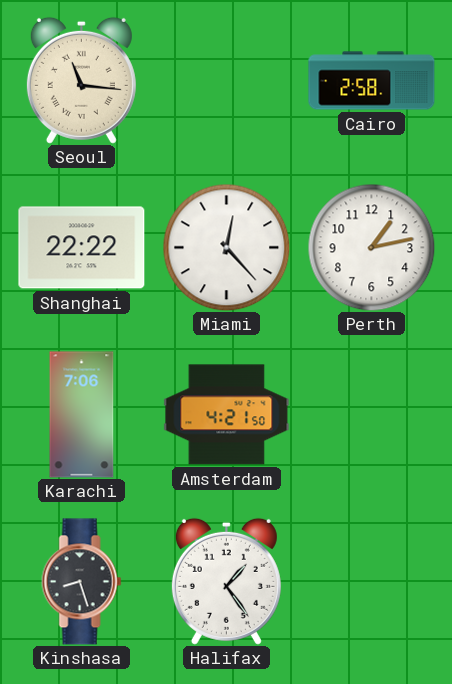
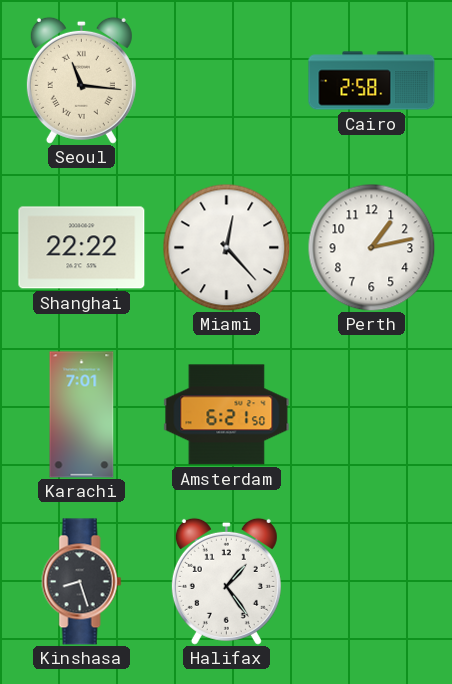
Karachi: 7:06 -> 7:01
Amsterdam: 4:21 -> 6:21
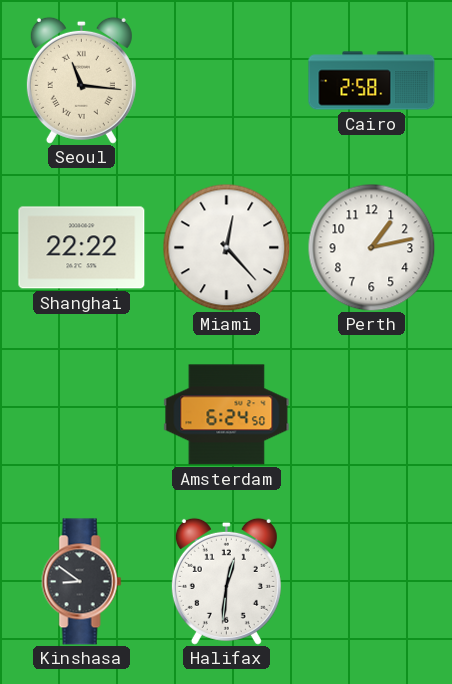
Karachi: 7:01 -> none
Amsterdam: 6:21 -> 6:24
Kinshasa: 8:27 -> 8:51
Halifax: 1:24 -> 12:31
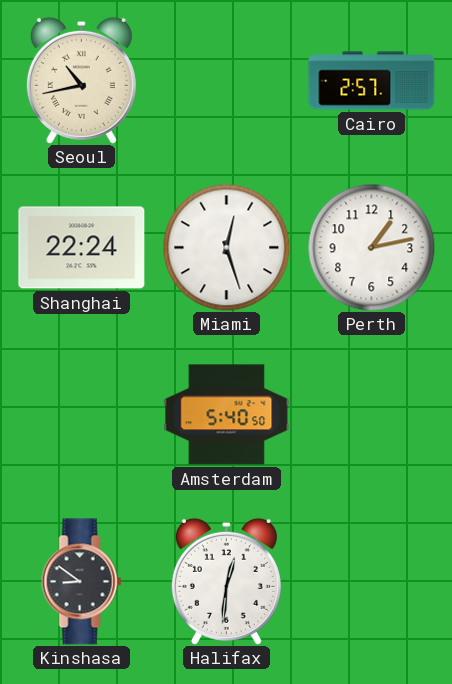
Seoul: 11:16 -> 10:43
Cairo: 2:58 -> 2:57
Shanghai: 22:22 -> 22:24
Miami: 12:23 -> 12:27
Amsterdam: 6:24 -> 5:40
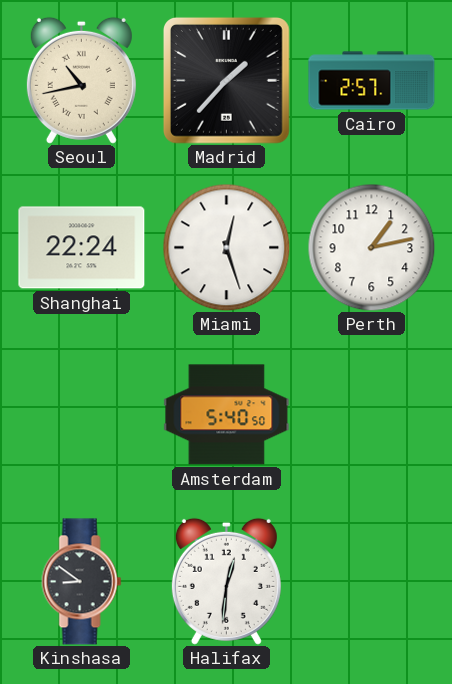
Madrid: none -> 1:37
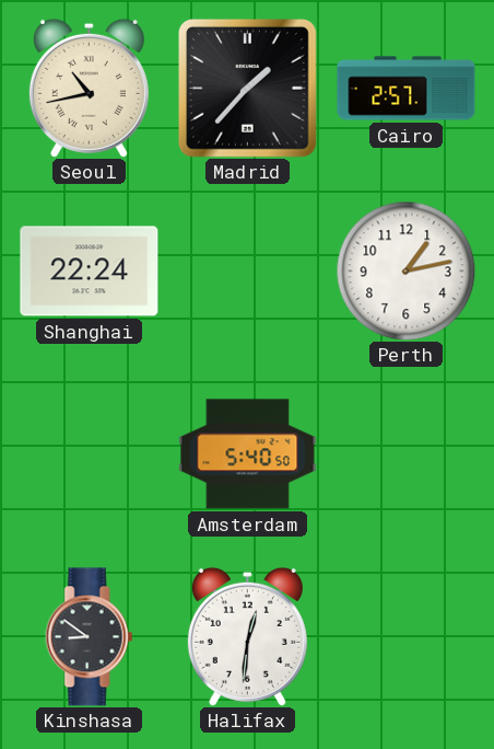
Miami: 12:27 -> none
